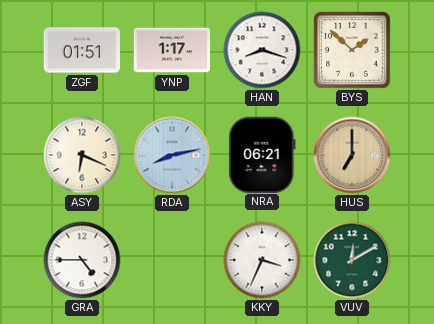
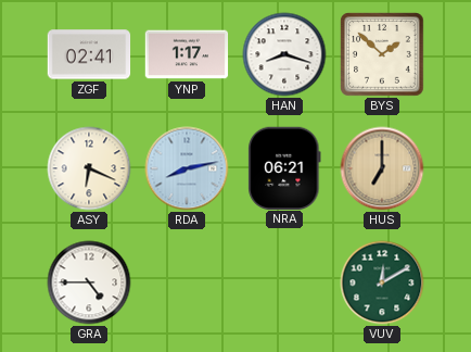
ZGF: 01:51 -> 02:41
KKY: 3:34 -> none
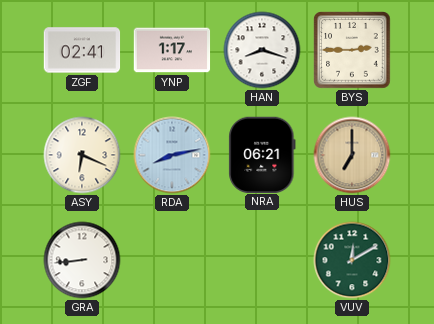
BYS: 1:52 -> 2:45
GRA: 4:45 -> 8:44
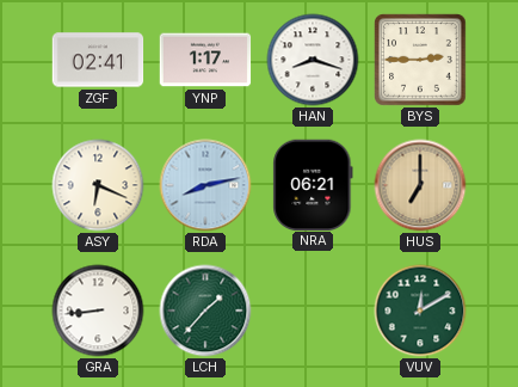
LCH: none -> 1:37
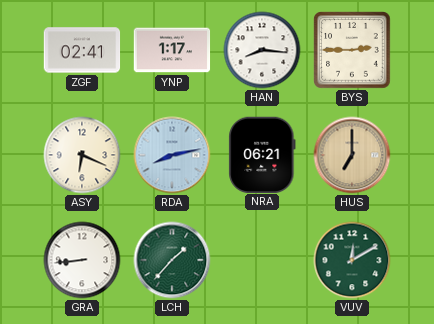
HAN: 8:18 -> 8:16
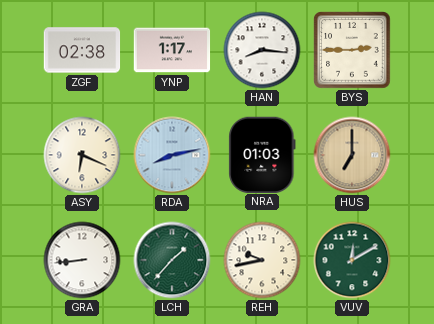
ZGF: 02:41 -> 02:38
NRA: 06:21 -> 01:03
REH: none -> 9:43
